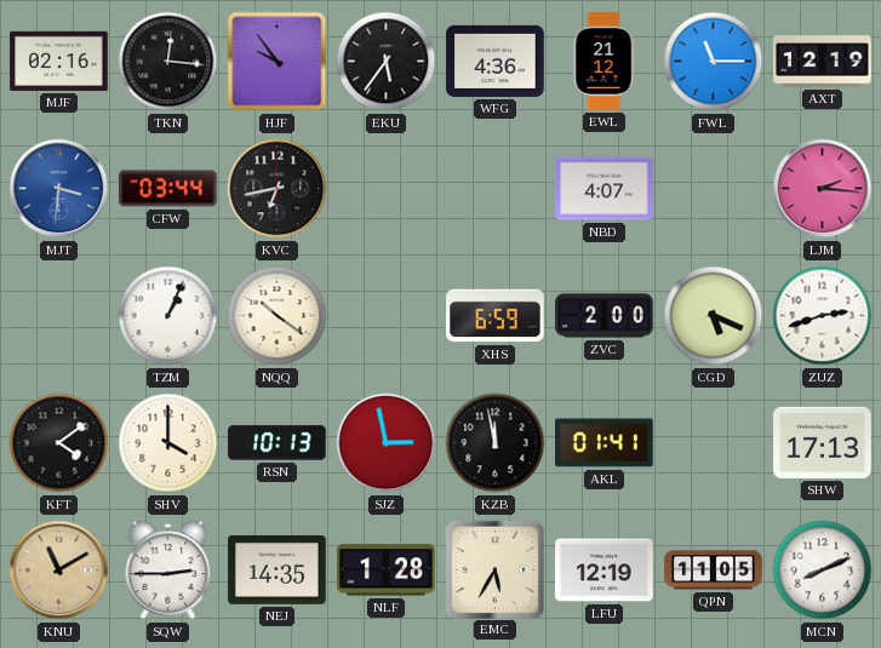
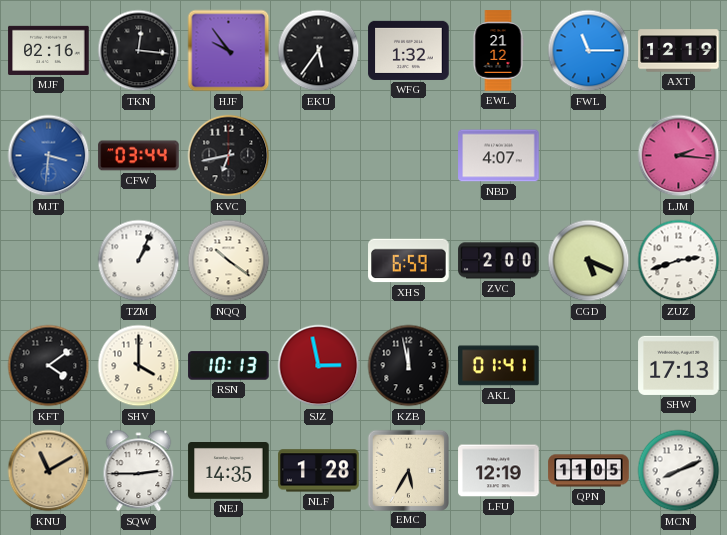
WFG: 4:36 -> 1:32
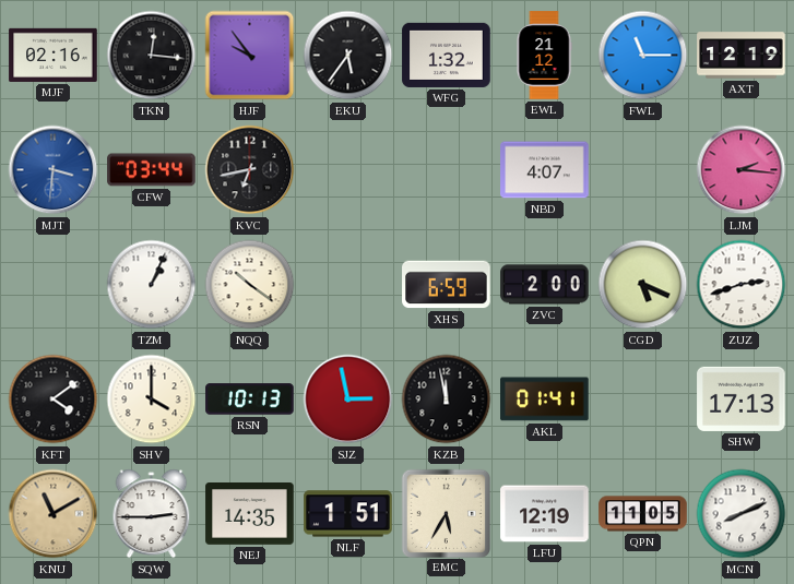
NLF: 1:28 -> 1:51
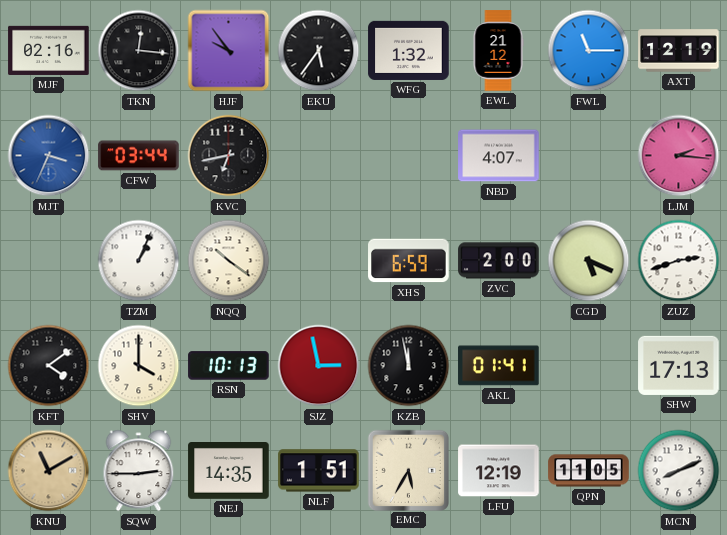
MJT: 3:31 -> 3:34
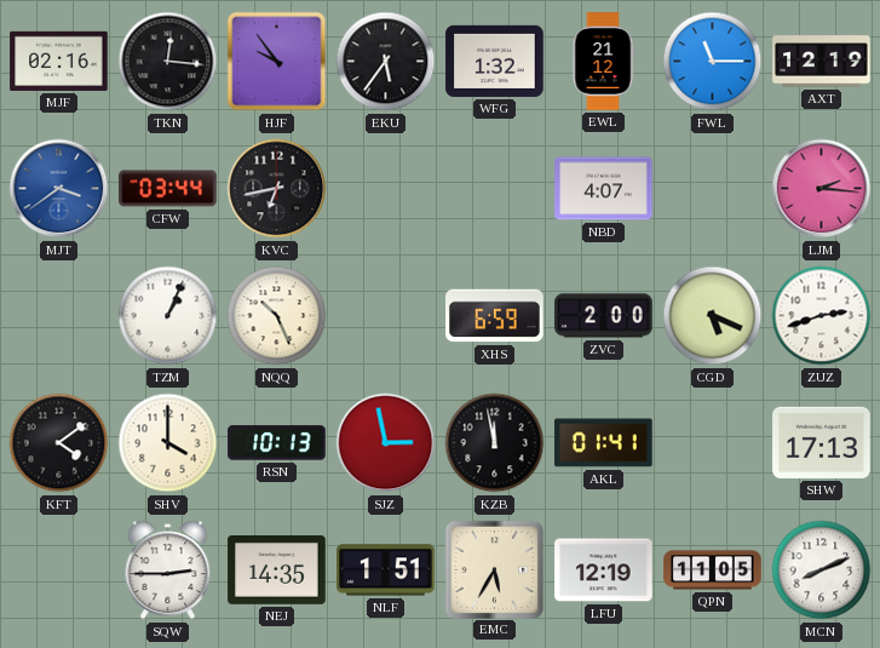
MJT: 3:34 -> 3:39
NQQ: 10:21 -> 10:26
KNU: 11:10 -> none
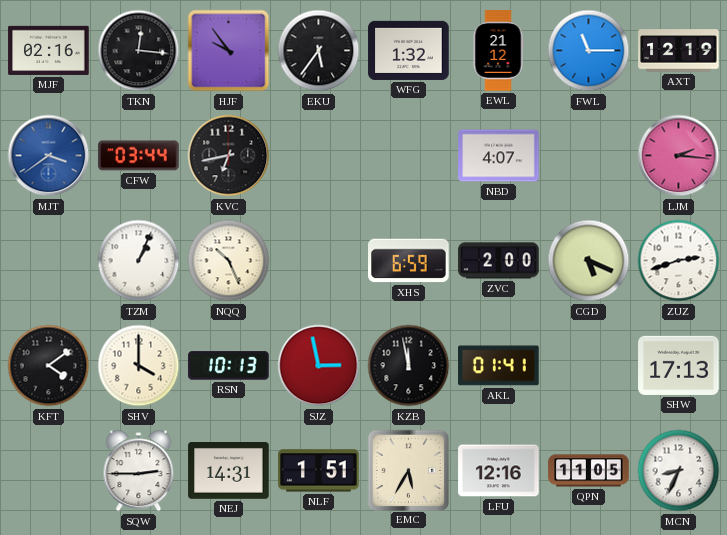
NEJ: 14:35 -> 14:31
LFU: 12:19 -> 12:16
MCN: 8:11 -> 8:34
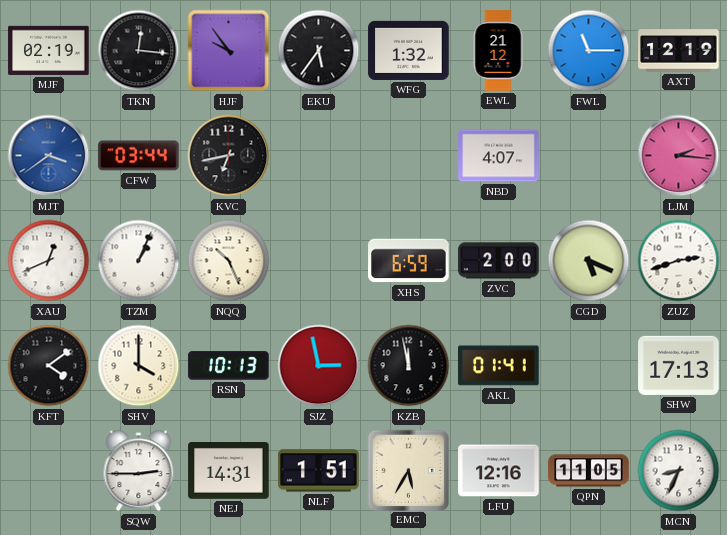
MJF: 02:16 -> 02:19
XAU: none -> 12:41
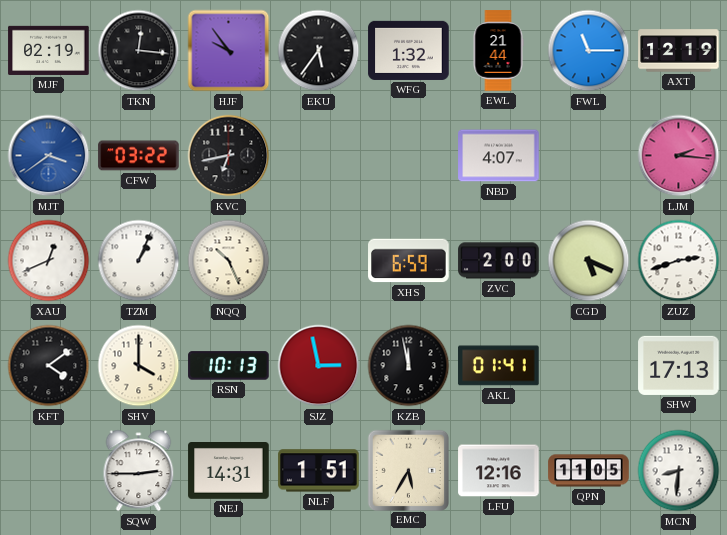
EWL: 21:12 -> 21:44
CFW: 03:44 -> 03:22
MCN: 8:34 -> 8:31
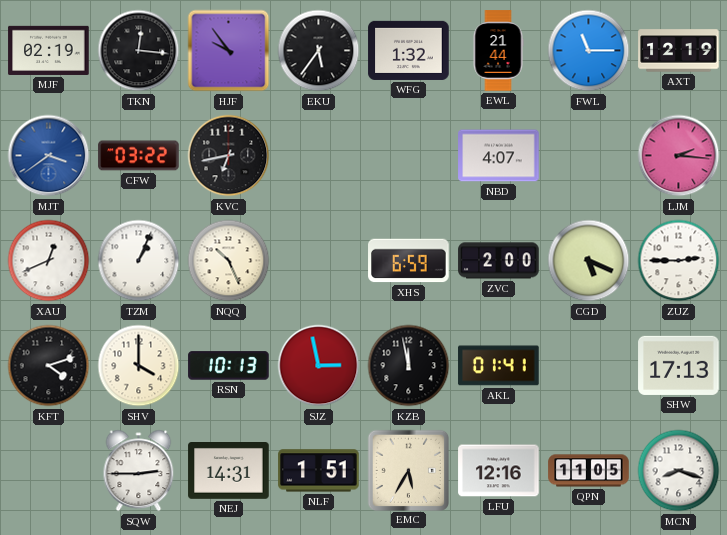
ZUZ: 2:42 -> 2:45
KFT: 4:09 -> 4:12
MCN: 8:31 -> 8:18
